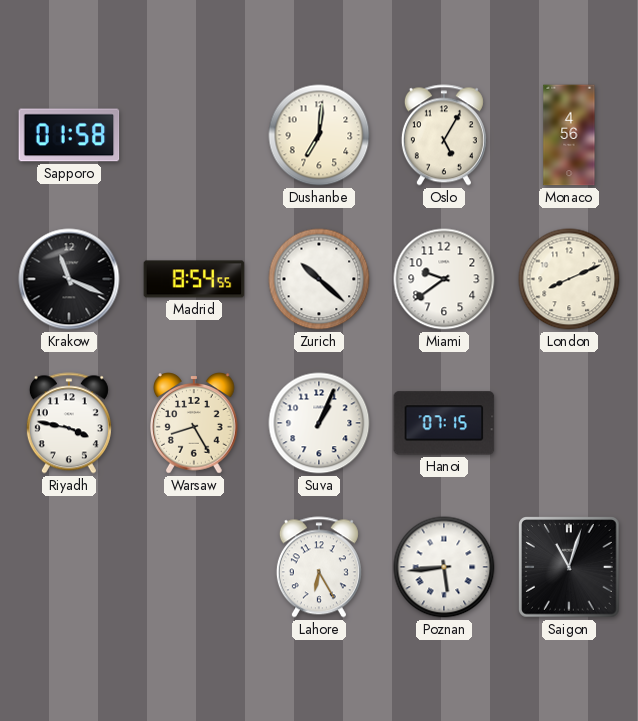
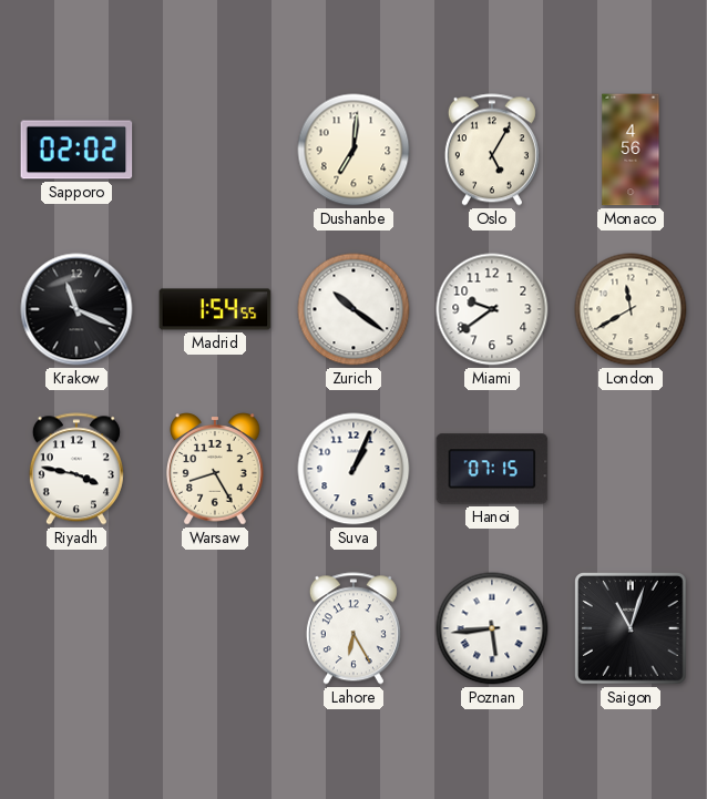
Sapporo: 01:58 -> 02:02
Madrid: 8:54 -> 1:54
Zurich: 10:22 -> 10:21
London: 8:11 -> 11:40
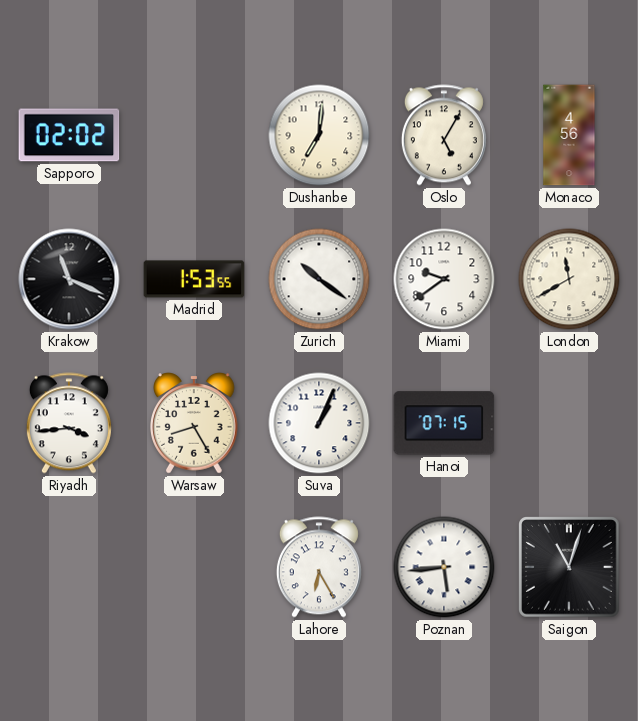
Madrid: 1:54 -> 1:53
Riyadh: 3:47 -> 3:44
